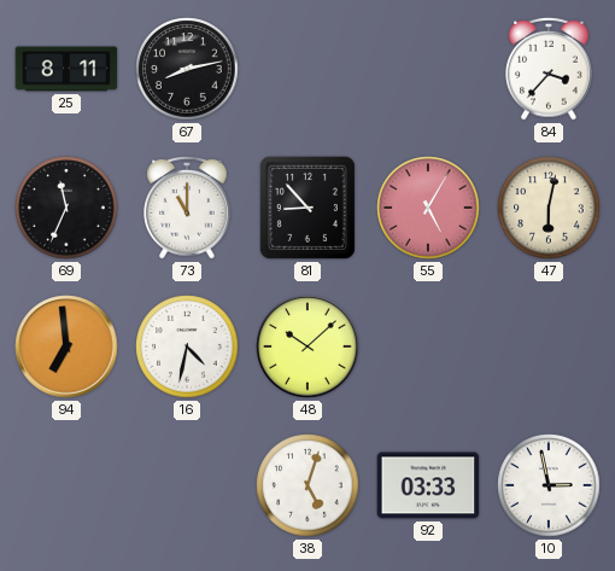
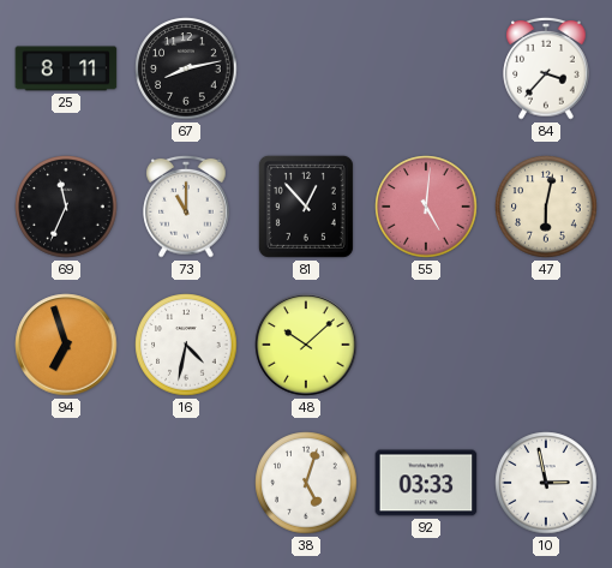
81: 8:53 -> 12:53
55: 5:05 -> 5:01
94: 6:59 -> 6:57
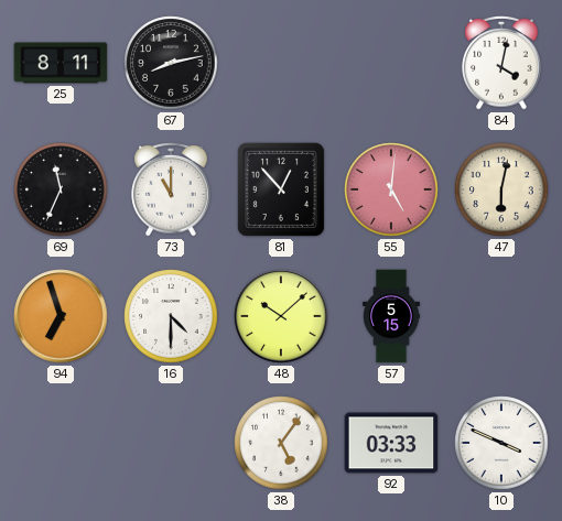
84: 3:37 -> 4:02
16: 4:32 -> 4:30
57: none -> 5:15
38: 5:03 -> 5:06
10: 2:58 -> 3:49
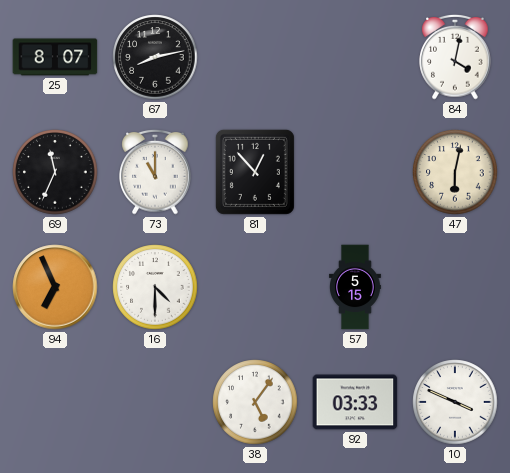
25: 8:11 -> 8:07
55: 5:01 -> none
94: 6:57 -> 6:56
48: 10:08 -> none
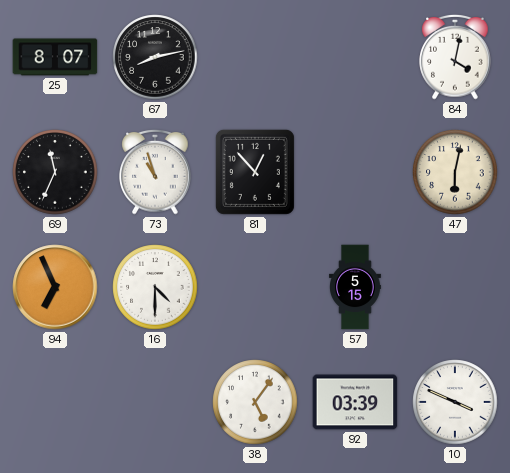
73: 11:00 -> 10:57
92: 03:33 -> 03:39
